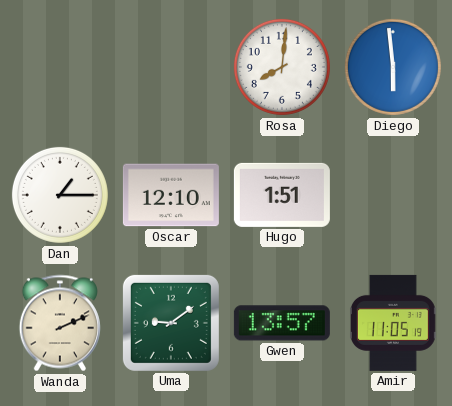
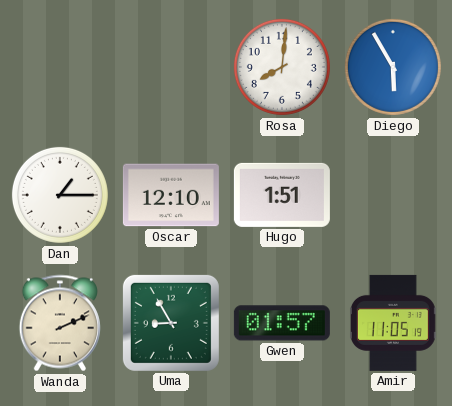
Diego: 5:59 -> 5:55
Uma: 9:09 -> 8:55
Gwen: 13:57 -> 01:57
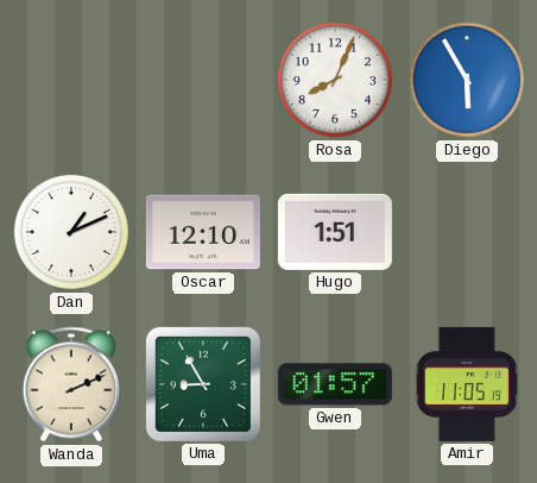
Rosa: 8:01 -> 8:04
Dan: 1:15 -> 1:11
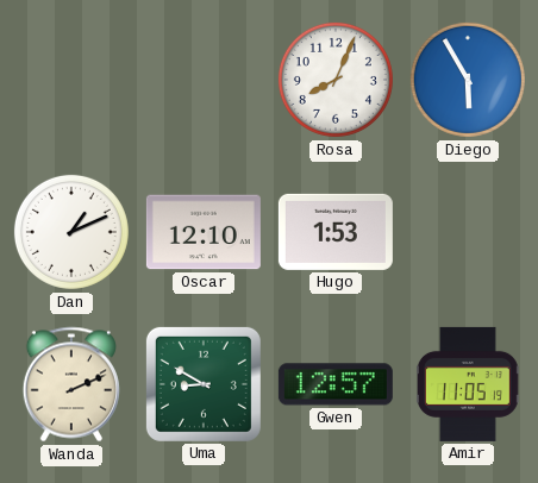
Hugo: 1:51 -> 1:53
Uma: 8:55 -> 8:50
Gwen: 01:57 -> 12:57
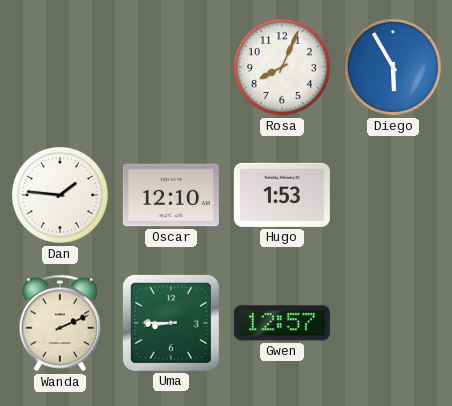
Dan: 1:11 -> 1:46
Uma: 8:50 -> 8:45
Amir: 11:05 -> none
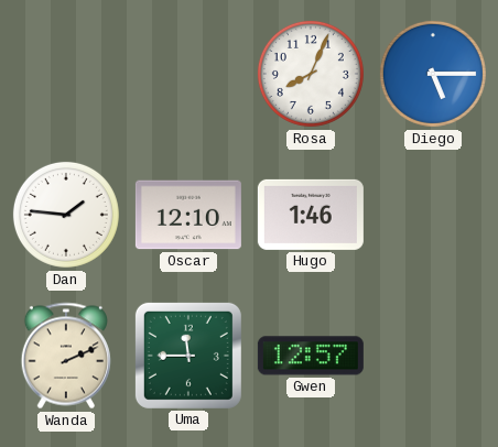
Diego: 5:55 -> 5:15
Hugo: 1:53 -> 1:46
Uma: 8:45 -> 11:45
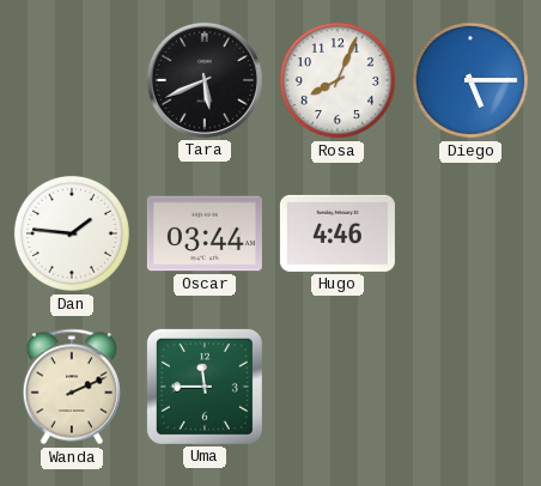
Tara: none -> 5:41
Oscar: 12:10 -> 03:44
Hugo: 1:46 -> 4:46
Gwen: 12:57 -> none
